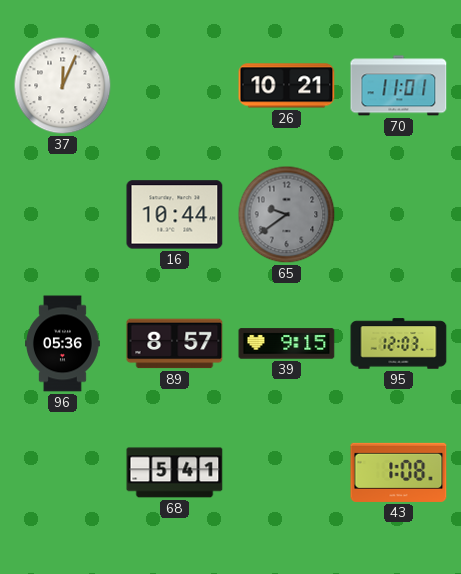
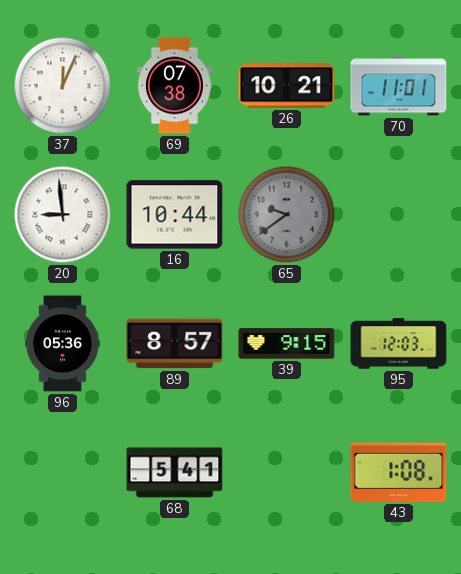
69: none -> 07:38
20: none -> 8:59
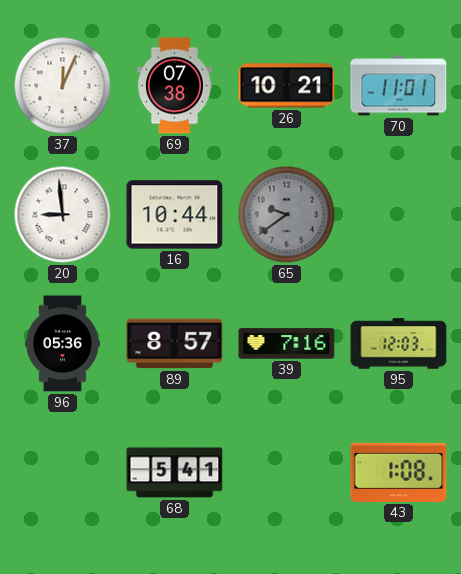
39: 9:15 -> 7:16
